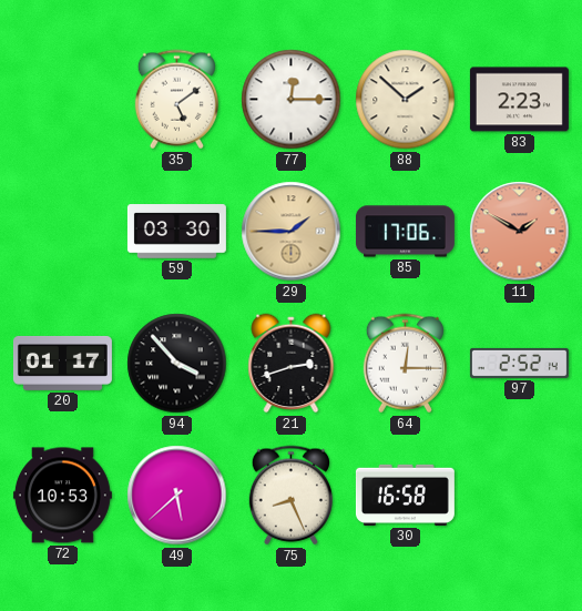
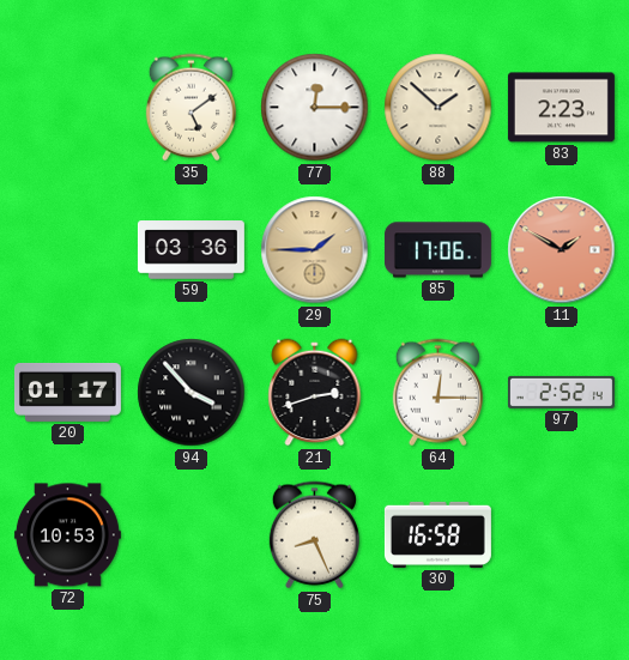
59: 03:30 -> 03:36
49: 5:38 -> none
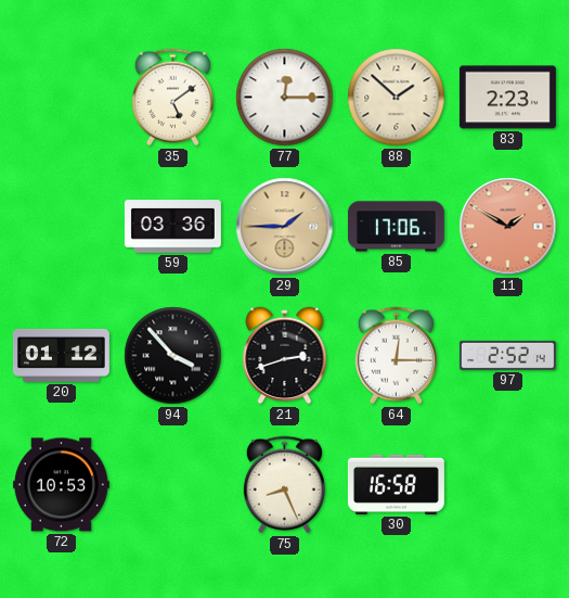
20: 01:17 -> 01:12
